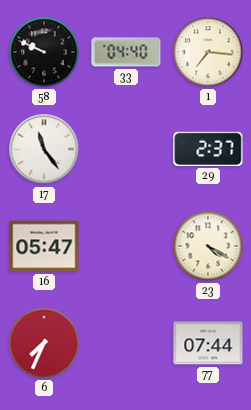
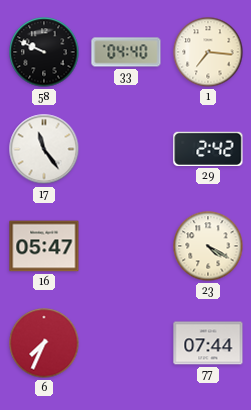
29: 2:37 -> 2:42
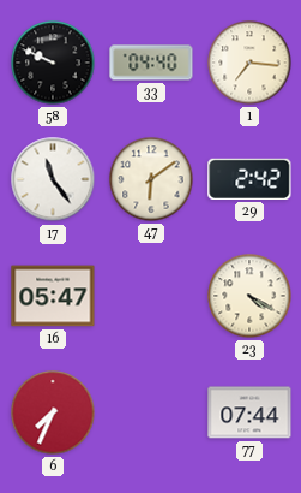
47: none -> 6:09
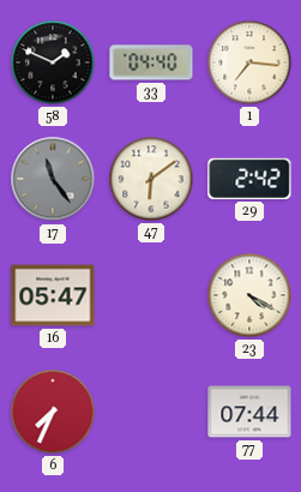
58: 9:49 -> 1:49
17 dial: white -> grey
